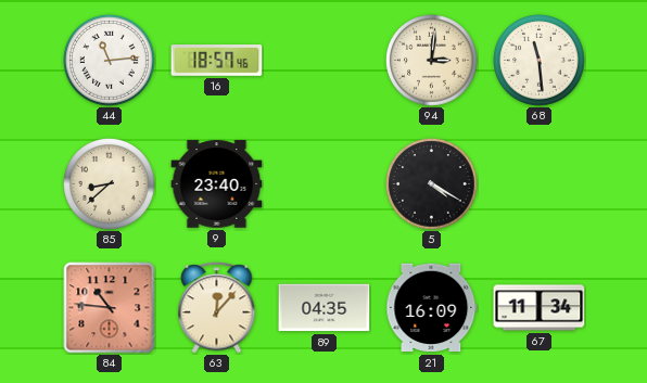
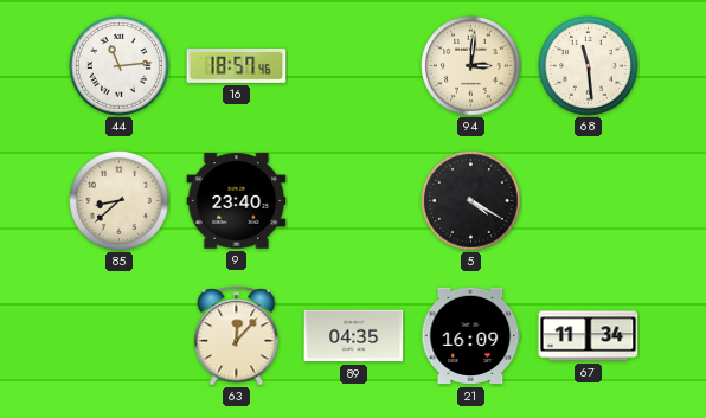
84: 10:46 -> none
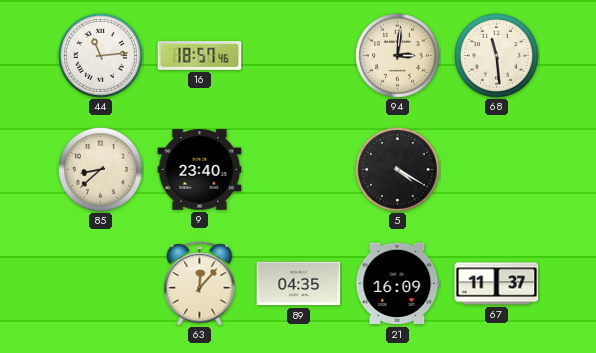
67: 11:34 -> 11:37
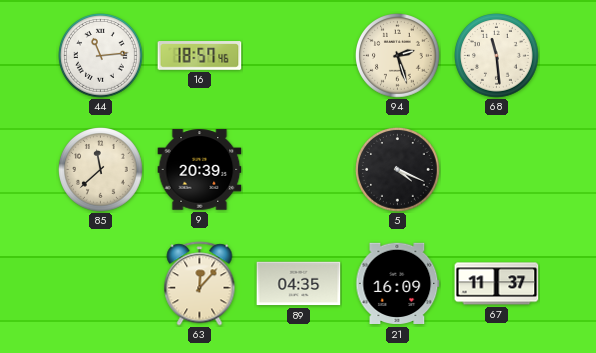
94: 3:01 -> 2:27
85: 8:38 -> 11:38
9: 23:40 -> 20:39
5: 4:20 -> 4:19
